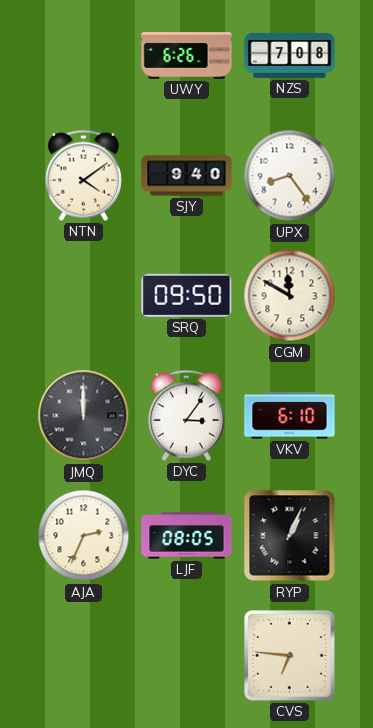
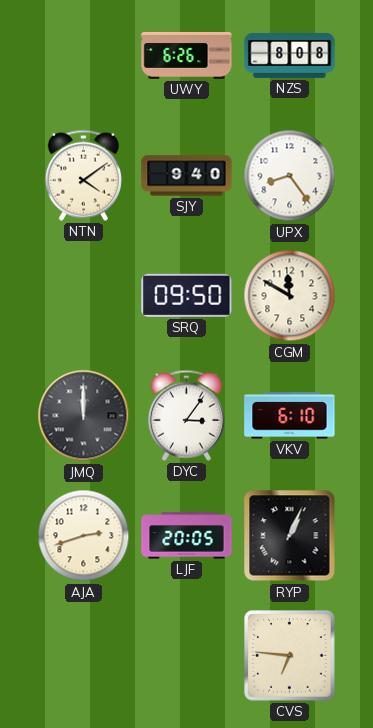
NZS: 7:08 -> 8:08
AJA: 2:34 -> 2:42
LJF: 08:05 -> 20:05
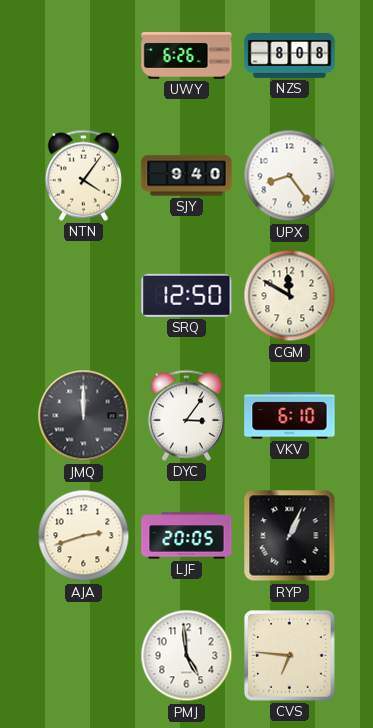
NTN: 4:09 -> 4:06
SRQ: 09:50 -> 12:50
PMJ: none -> 4:59
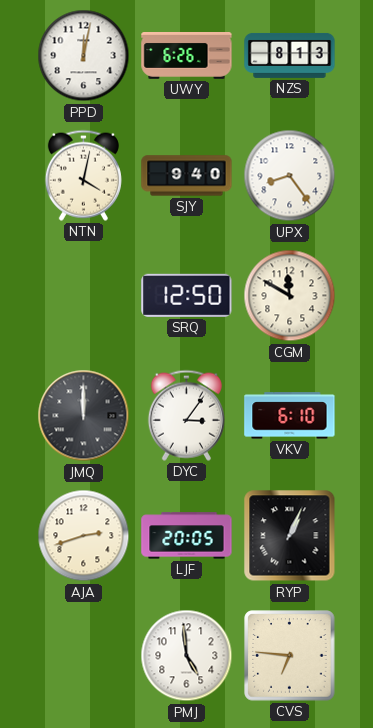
PPD: none -> 12:02
NZS: 8:08 -> 8:13
NTN: 4:06 -> 4:02
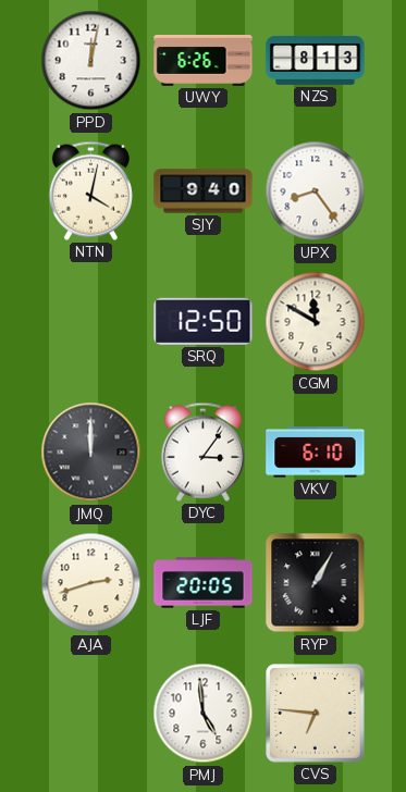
RYP: 1:04 -> 1:05
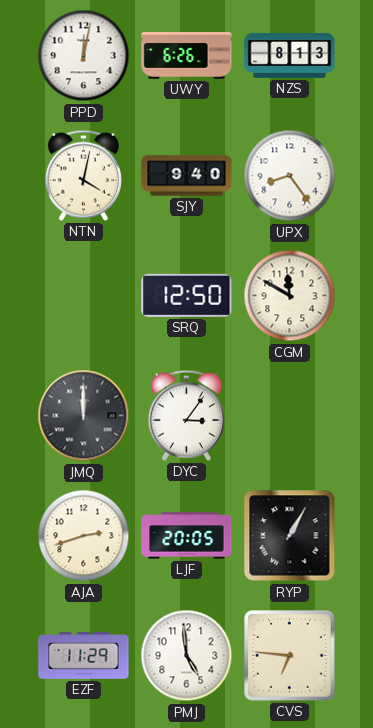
VKV: 6:10 -> none
EZF: none -> 11:29
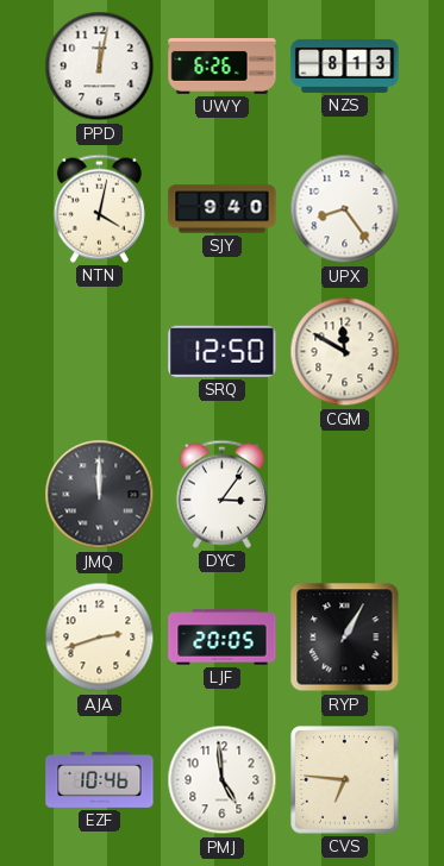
EZF: 11:29 -> 10:46
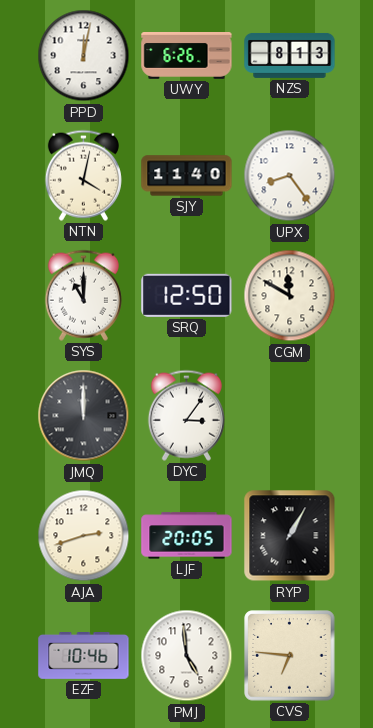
SJY: 9:40 -> 11:40
SYS: none -> 11:00
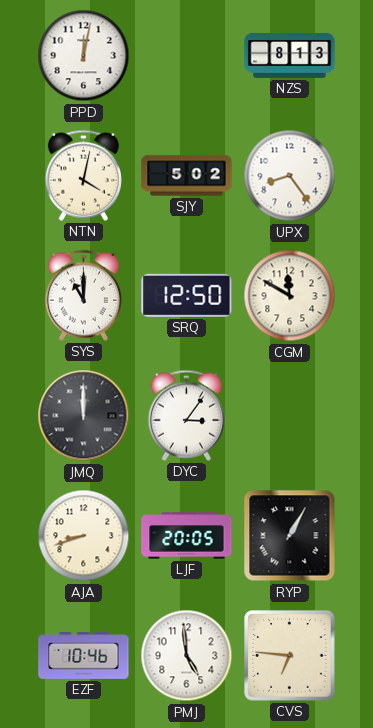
UWY: 6:26 -> none
SJY: 11:40 -> 5:02
AJA: 2:42 -> 8:42
